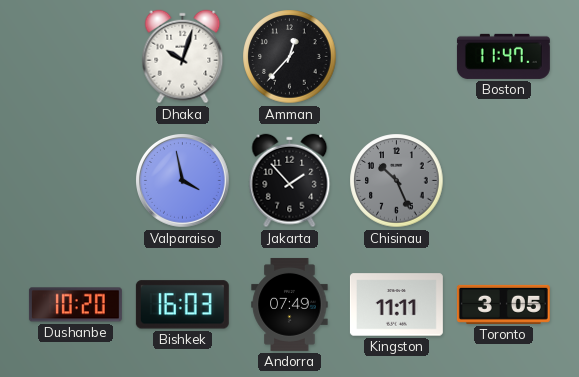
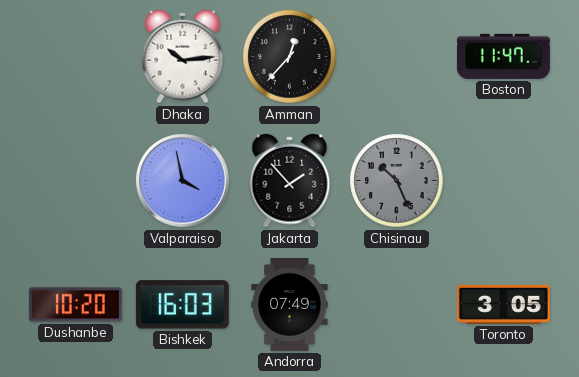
Dhaka: 10:03 -> 10:14
Kingston: 11:11 -> none
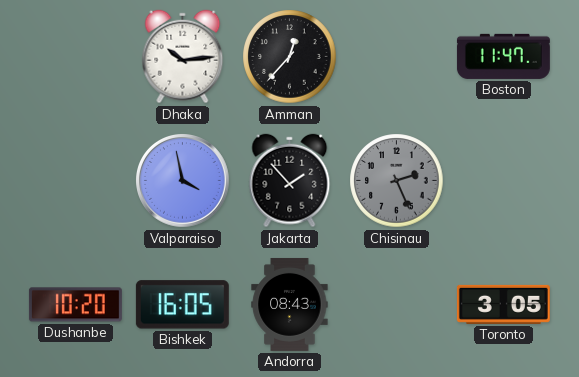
Chisinau: 10:26 -> 2:26
Bishkek: 16:03 -> 16:05
Andorra: 07:49 -> 08:43
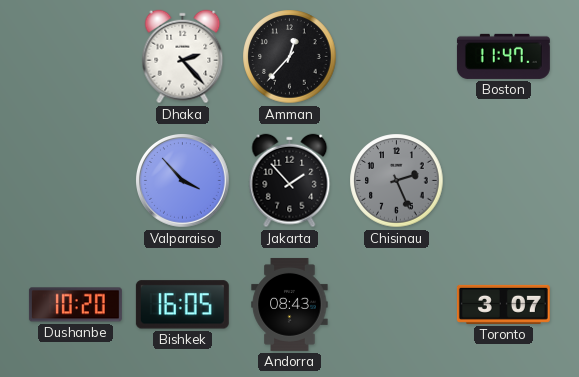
Dhaka: 10:14 -> 2:23
Valparaiso: 3:58 -> 3:53
Toronto: 3:05 -> 3:07
